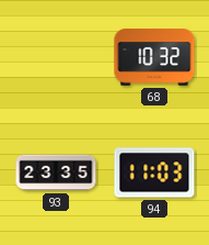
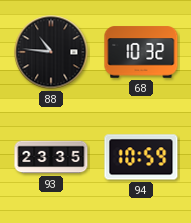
88: none -> 10:46
94: 11:03 -> 10:59
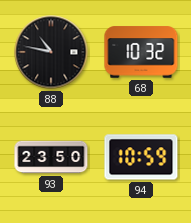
88: 10:46 -> 10:47
93: 23:35 -> 23:50
